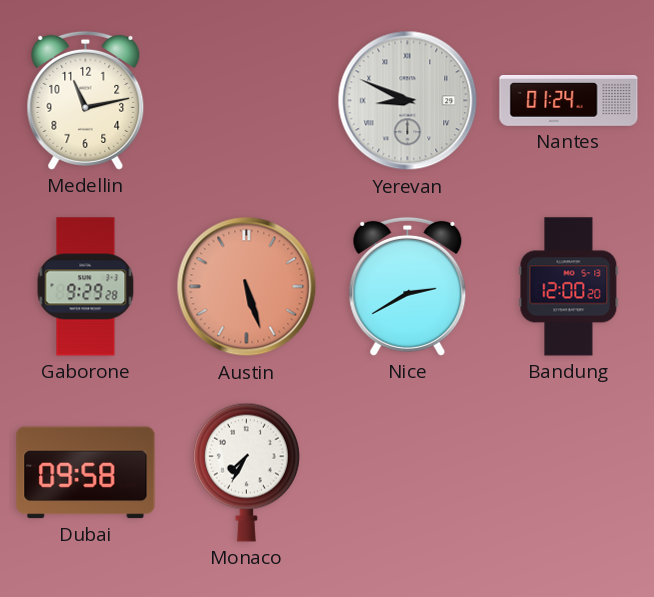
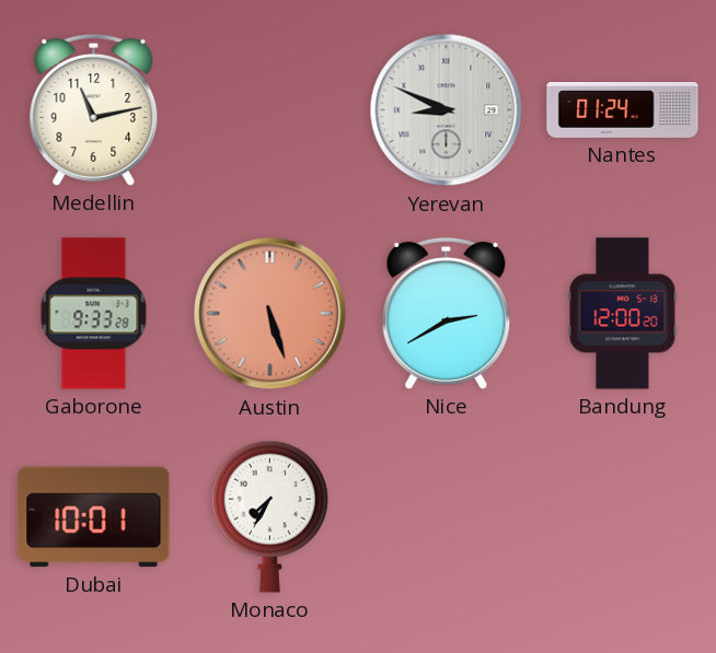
Gaborone: 9:29 -> 9:33
Dubai: 09:58 -> 10:01
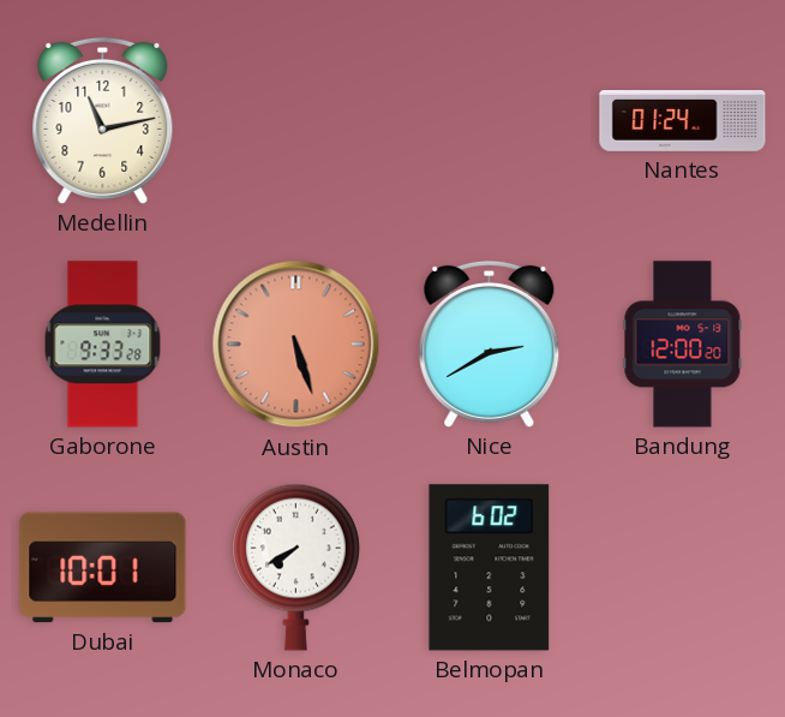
Yerevan: 8:49 -> none
Monaco: 7:35 -> 7:40
Belmopan: none -> 6:02
